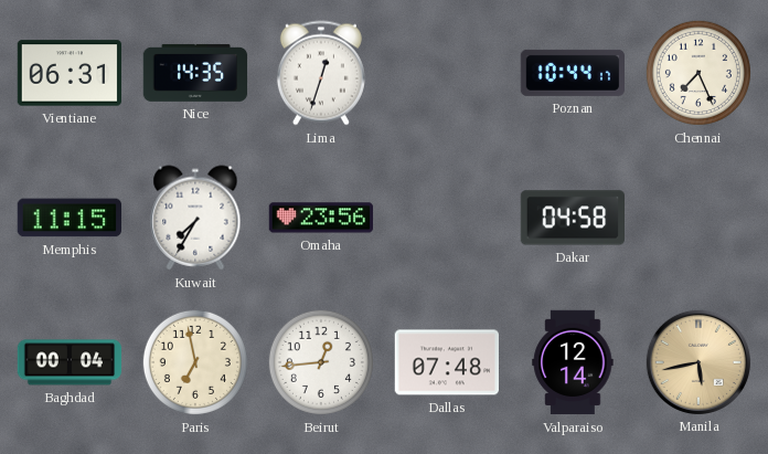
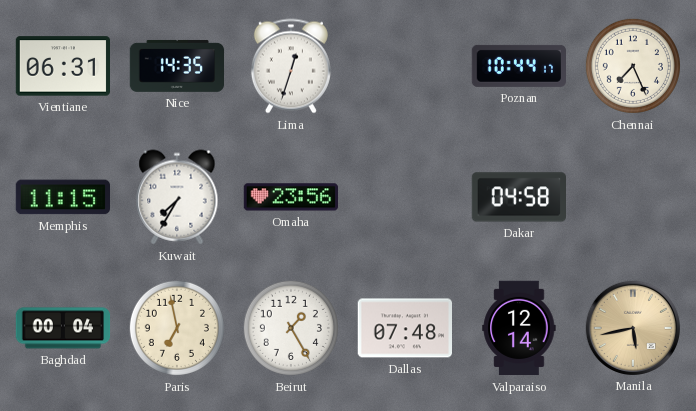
Beirut: 12:44 -> 1:25
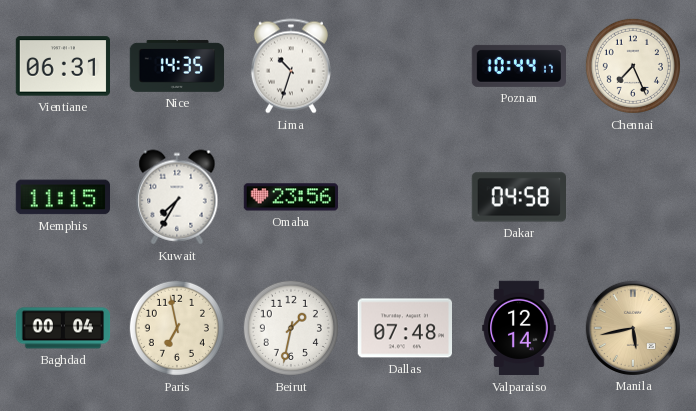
Lima: 12:33 -> 10:33
Beirut: 1:25 -> 1:32
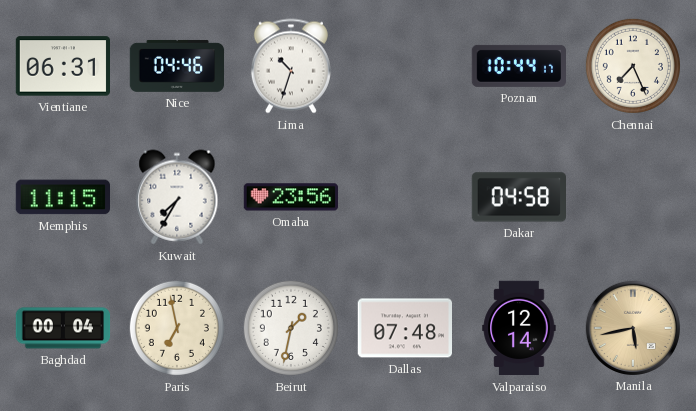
Nice: 14:35 -> 04:46
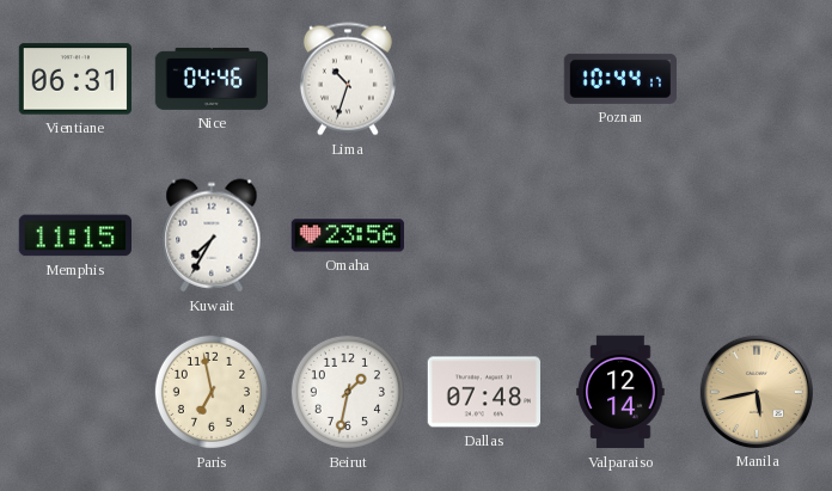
Chennai: 7:26 -> none
Dakar: 04:58 -> none
Baghdad: 00:04 -> none
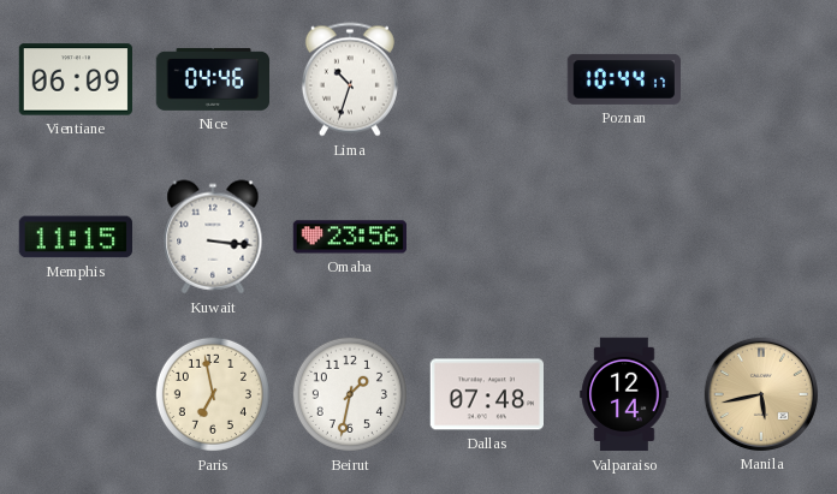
Vientiane: 06:31 -> 06:09
Kuwait: 7:35 -> 3:16
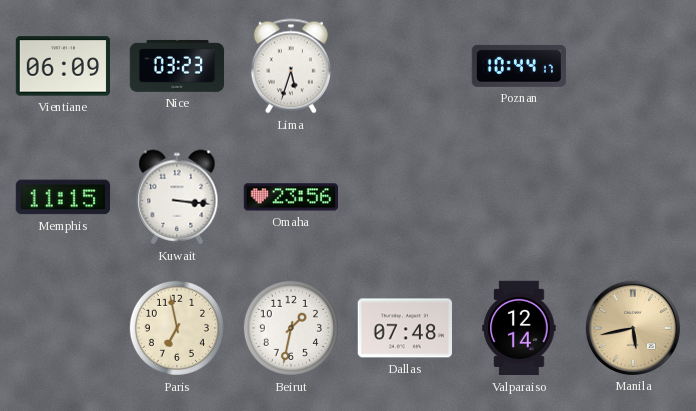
Nice: 04:46 -> 03:23
Lima: 10:33 -> 5:33
